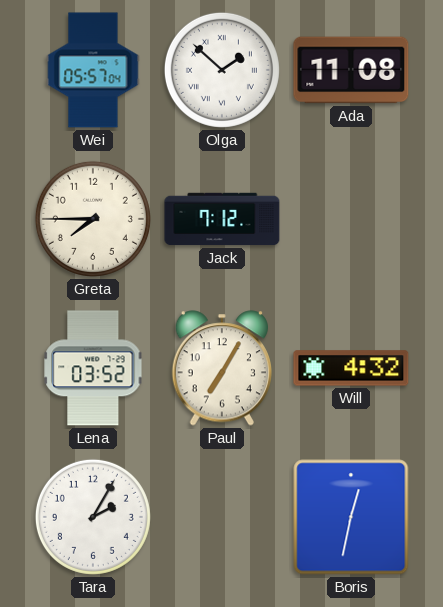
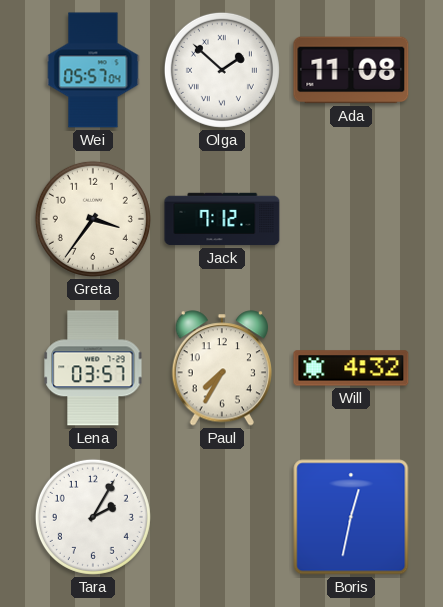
Greta: 7:45 -> 3:36
Lena: 03:52 -> 03:57
Paul: 7:05 -> 7:35
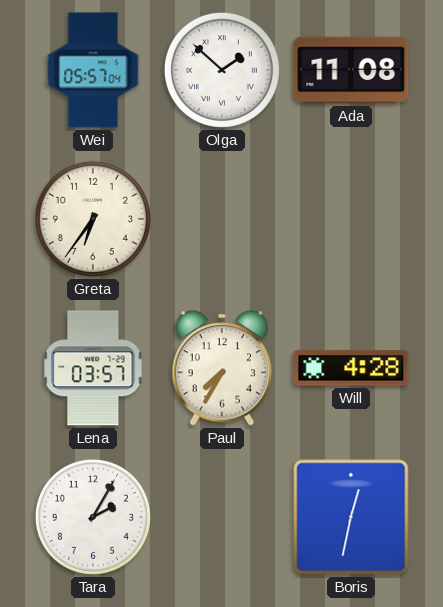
Greta: 3:36 -> 6:36
Jack: 7:12 -> none
Will: 4:32 -> 4:28
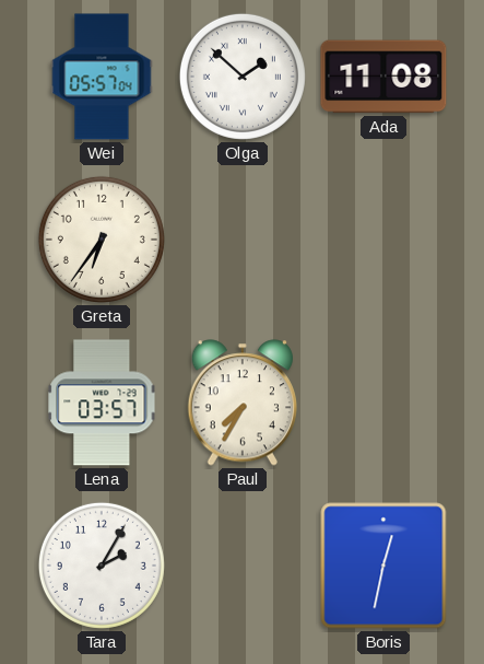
Will: 4:28 -> none
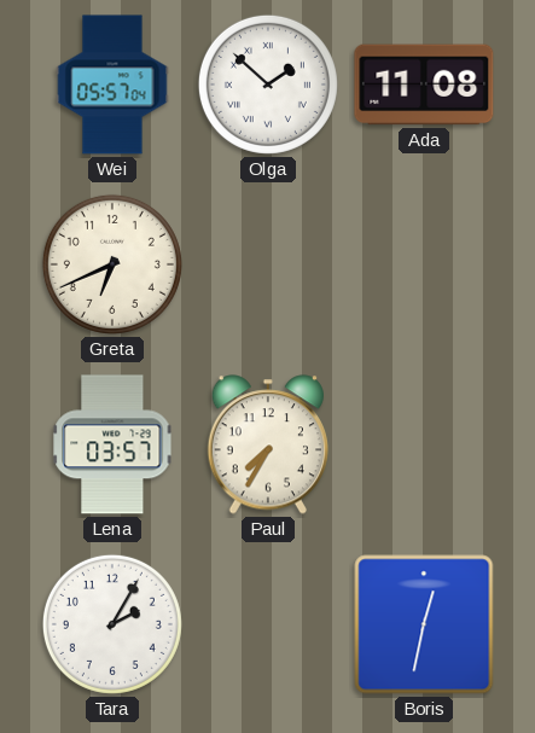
Greta: 6:36 -> 6:41
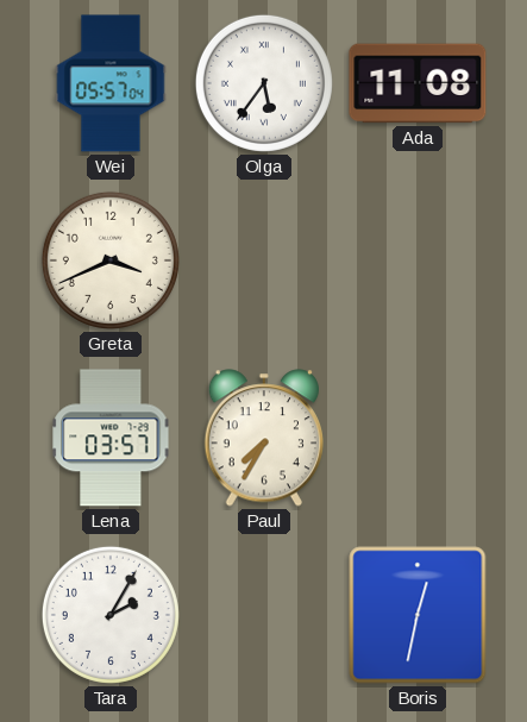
Olga: 1:52 -> 5:36
Greta: 6:41 -> 3:41
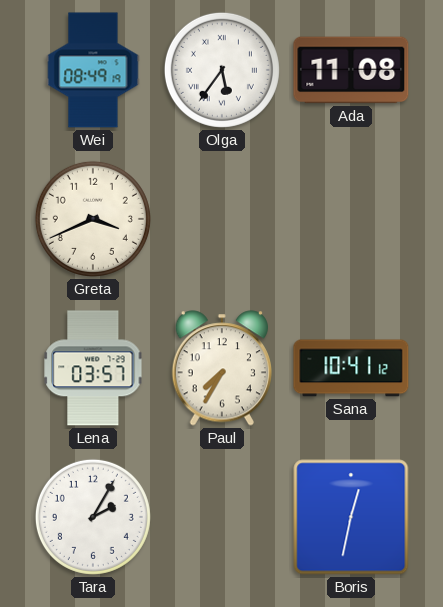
Wei: 05:57 -> 08:49
Sana: none -> 10:41
